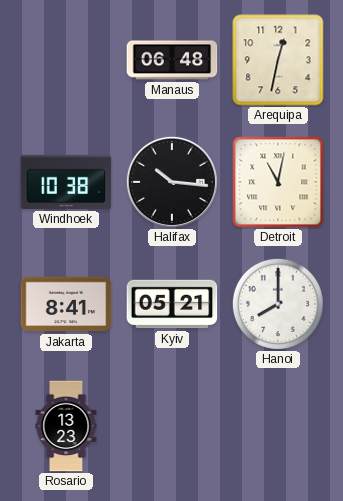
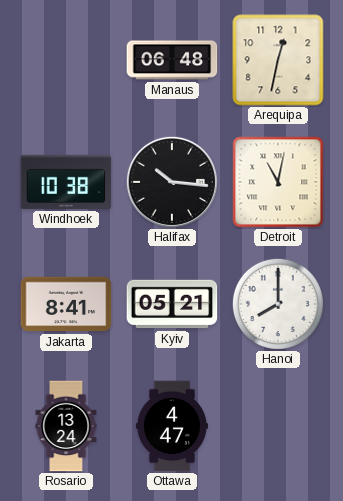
Rosario: 13:23 -> 13:24
Ottawa: none -> 4:47
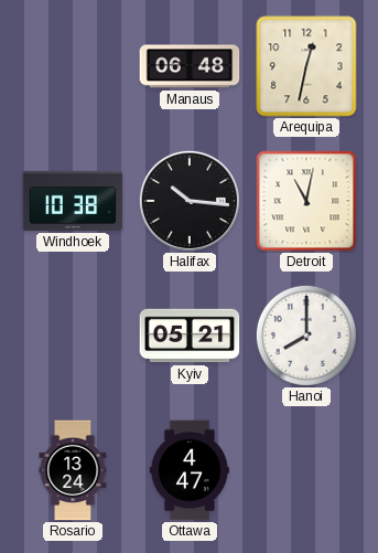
Jakarta: 8:41 -> none
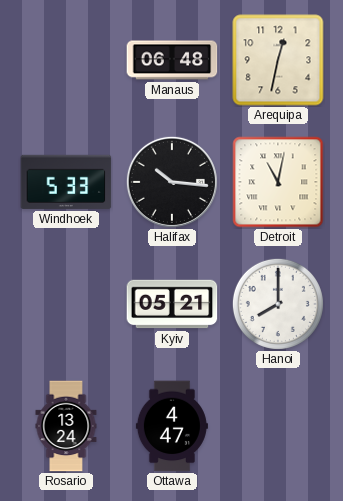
Windhoek: 10:38 -> 5:33
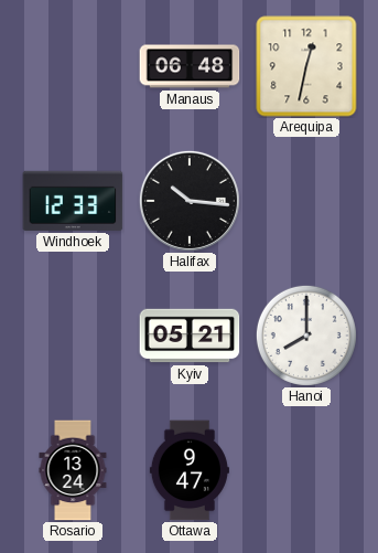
Windhoek: 5:33 -> 12:33
Detroit: 11:02 -> none
Ottawa: 4:47 -> 9:47
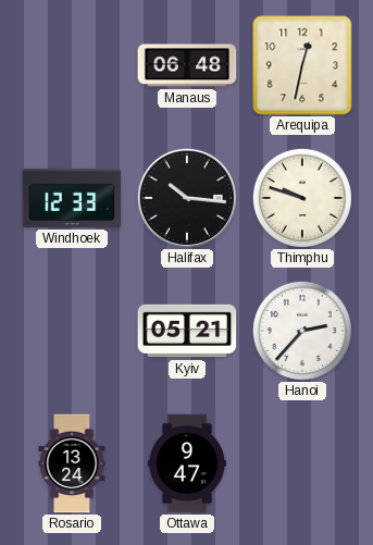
Thimphu: none -> 9:48
Hanoi: 8:00 -> 2:37
